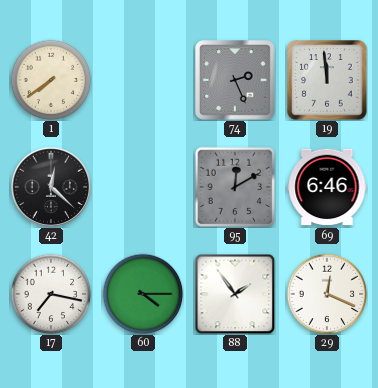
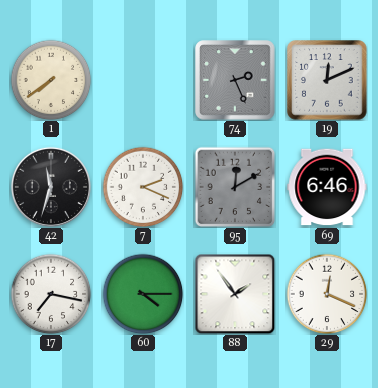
19: 11:59 -> 12:11
42: 12:22 -> 11:33
7: none -> 2:19
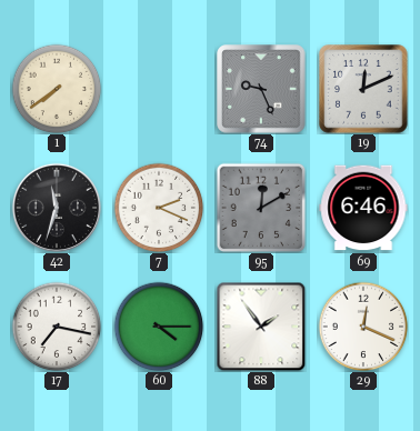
74: 2:26 -> 9:26
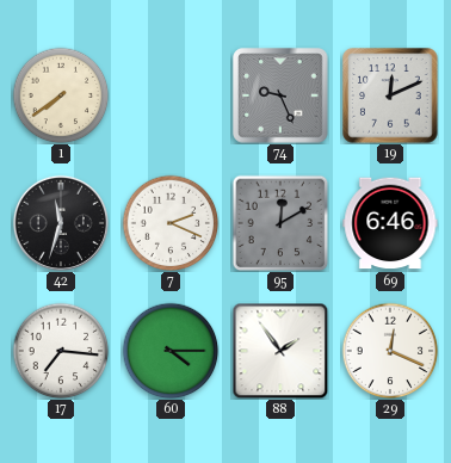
17: 7:17 -> 7:16
